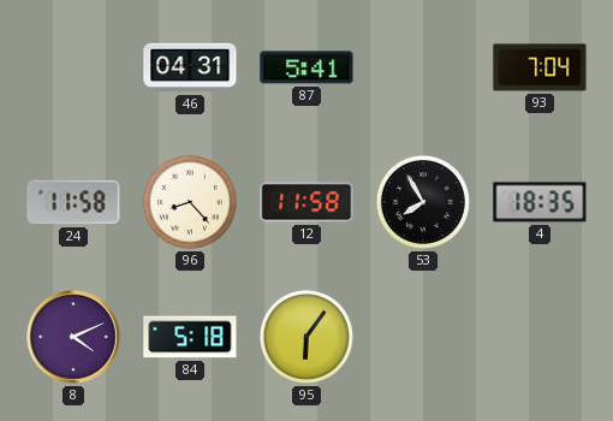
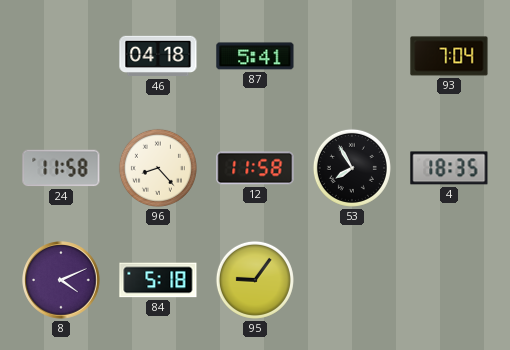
46: 04:31 -> 04:18
95: 6:06 -> 9:06
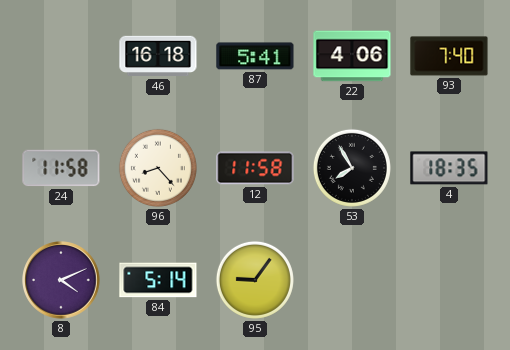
46: 04:18 -> 16:18
22: none -> 4:06
93: 7:04 -> 7:40
84: 5:18 -> 5:14
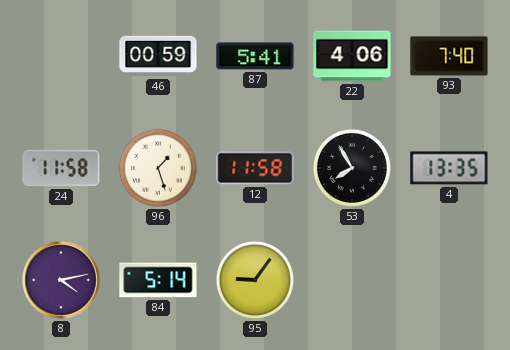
46: 16:18 -> 00:59
96: 8:23 -> 1:27
4: 18:35 -> 13:35
8: 4:11 -> 4:13
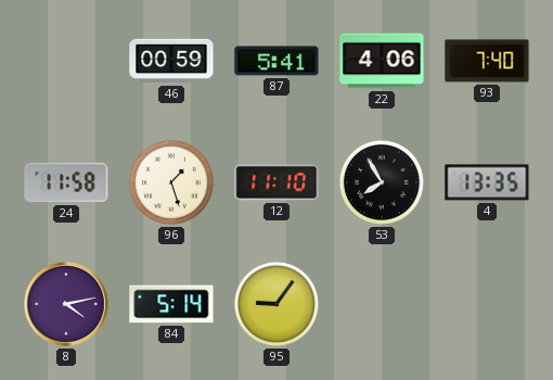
12: 11:58 -> 11:10
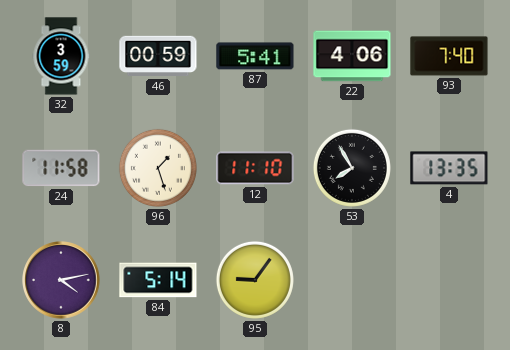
32: none -> 3:59
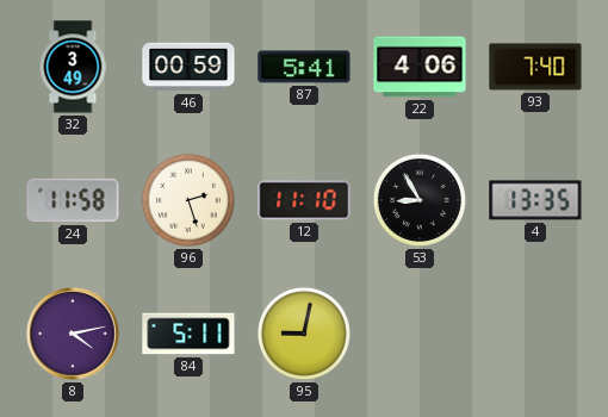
32: 3:59 -> 3:49
96: 1:27 -> 2:27
53: 7:55 -> 8:55
84: 5:14 -> 5:11
95: 9:06 -> 9:02
